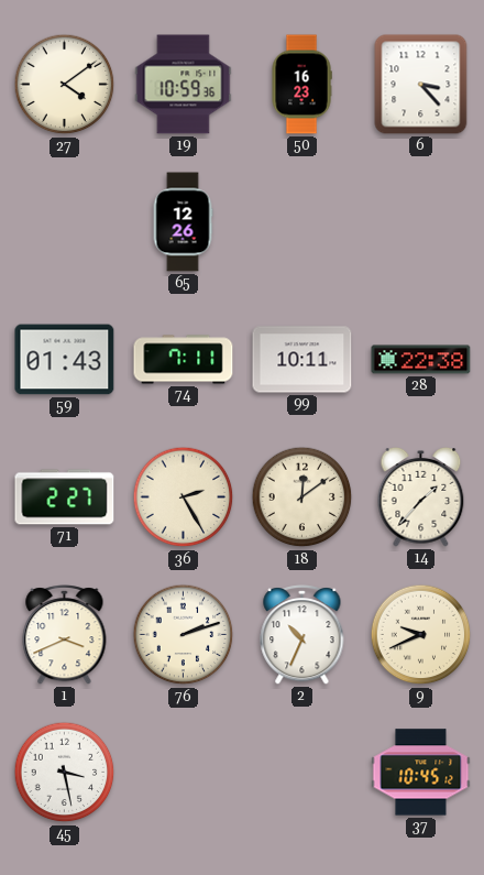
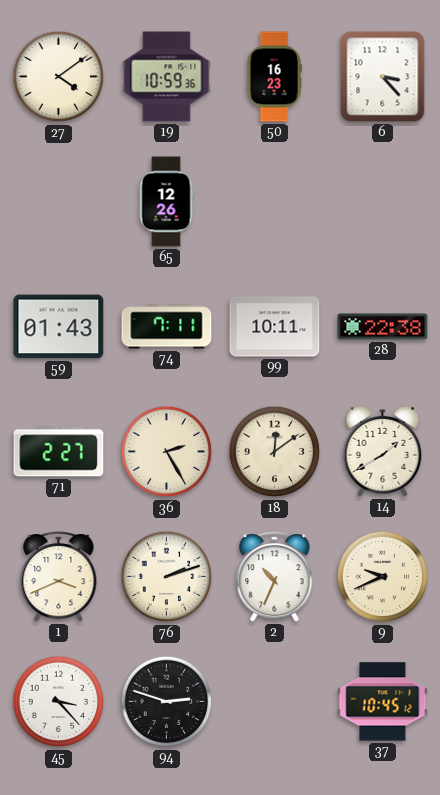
14: 1:37 -> 1:40
45: 3:28 -> 3:23
94: none -> 2:48
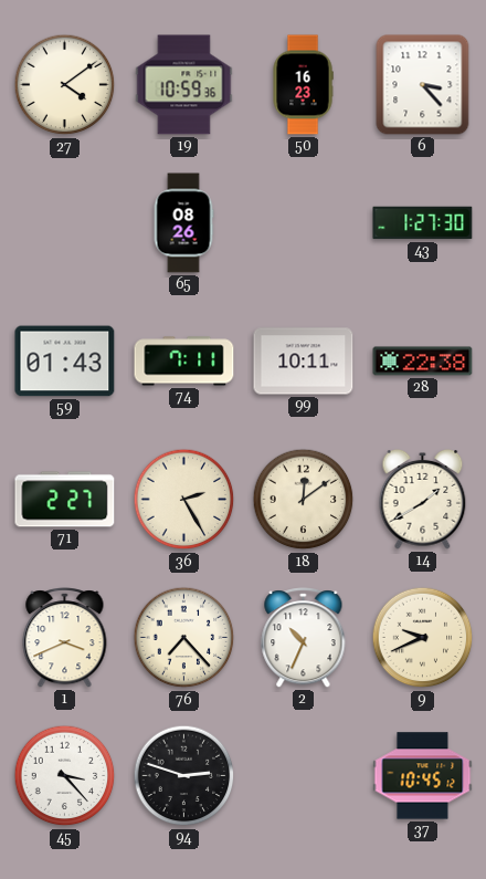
65: 12:26 -> 08:26
43: none -> 1:27
76: 2:12 -> 7:23
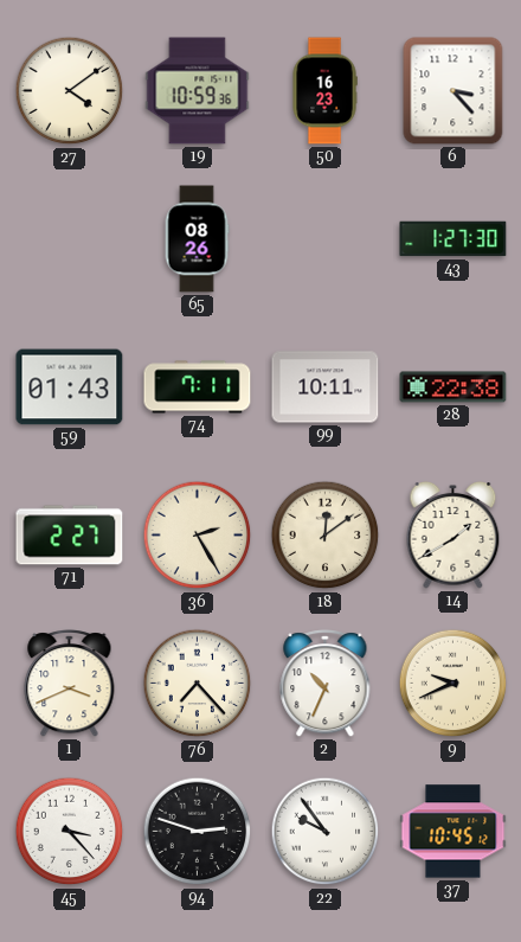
22: none -> 9:54
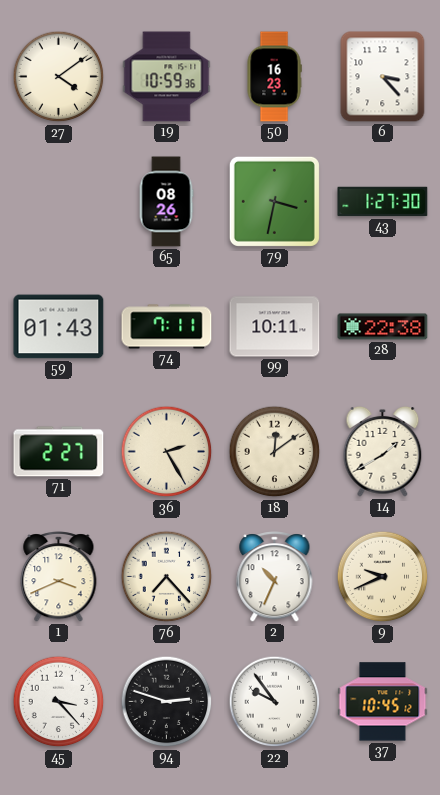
79: none -> 3:32
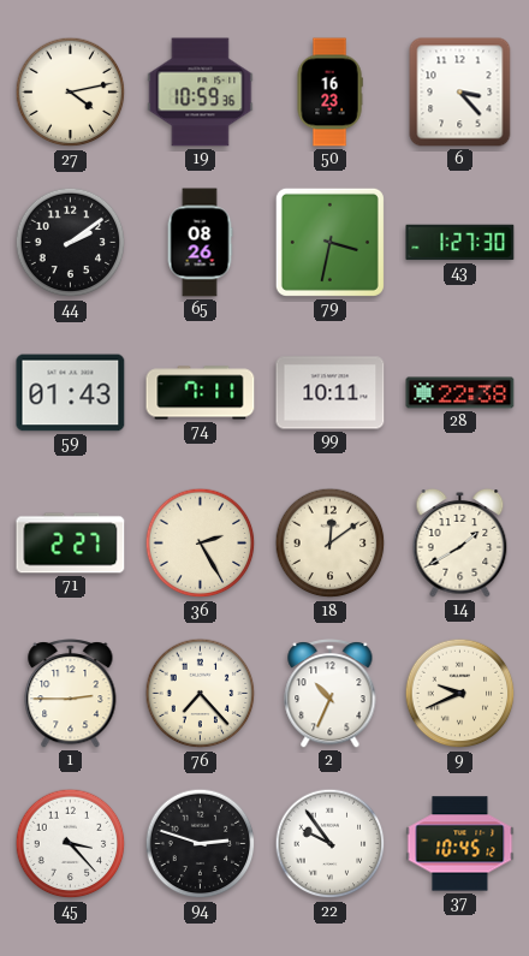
27: 4:09 -> 4:13
44: none -> 2:09
1: 3:41 -> 2:45
